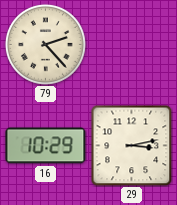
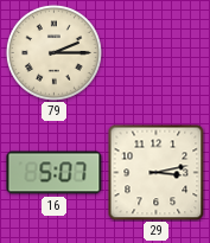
79: 2:23 -> 2:15
16: 10:29 -> 5:07
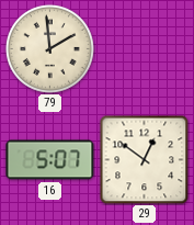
79: 2:15 -> 1:59
29: 3:13 -> 12:51
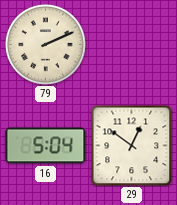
79: 1:59 -> 2:11
16: 5:07 -> 5:04
